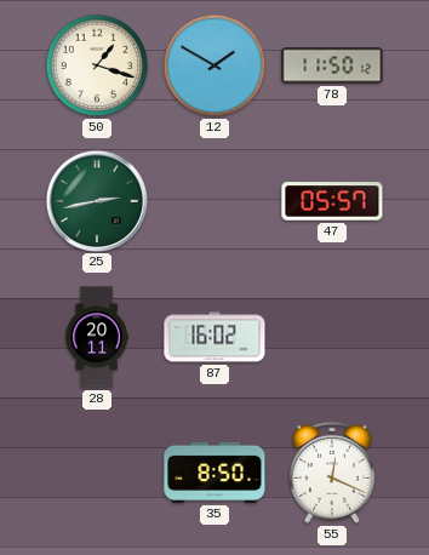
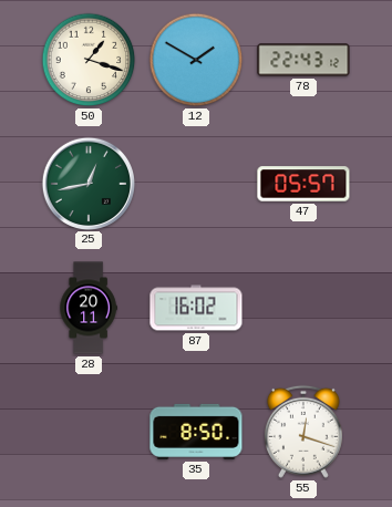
78: 11:50 -> 22:43
25: 2:43 -> 12:43
55: 12:19 -> 12:18
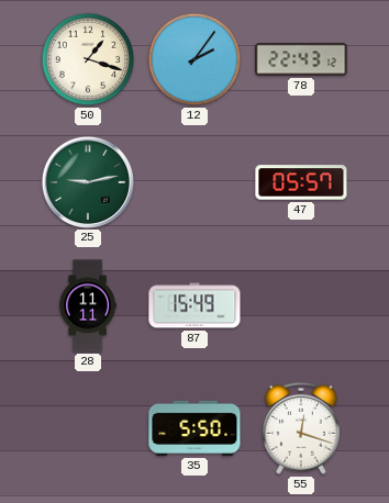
12: 1:50 -> 2:06
25: 12:43 -> 9:13
28: 20:11 -> 11:11
87: 16:02 -> 15:49
35: 8:50 -> 5:50
